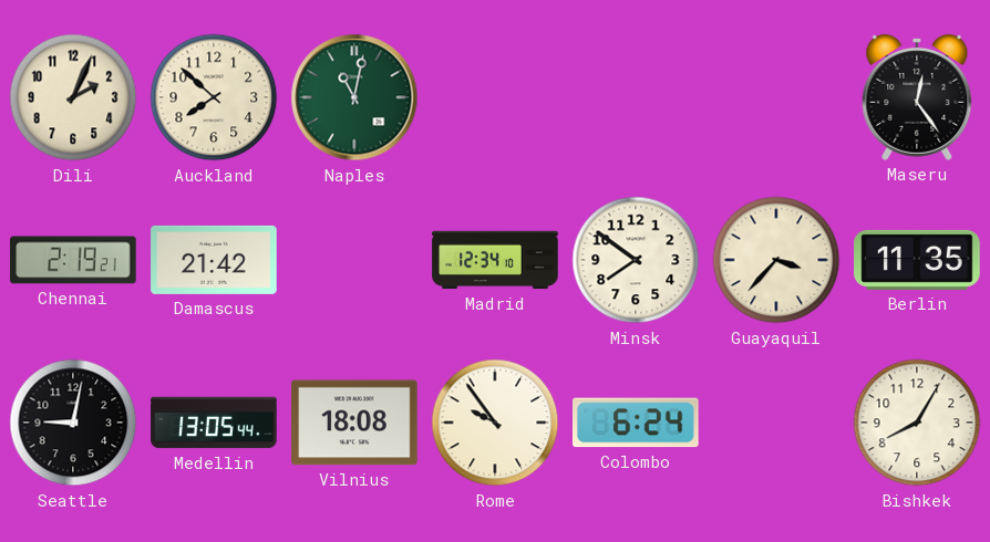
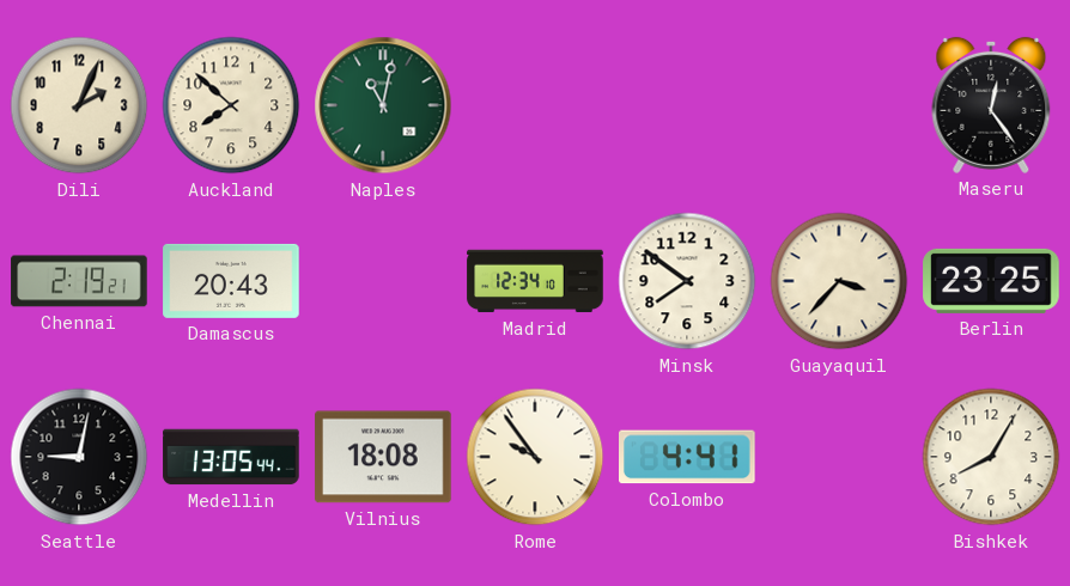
Damascus: 21:42 -> 20:43
Berlin: 11:35 -> 23:25
Colombo: 6:24 -> 4:41
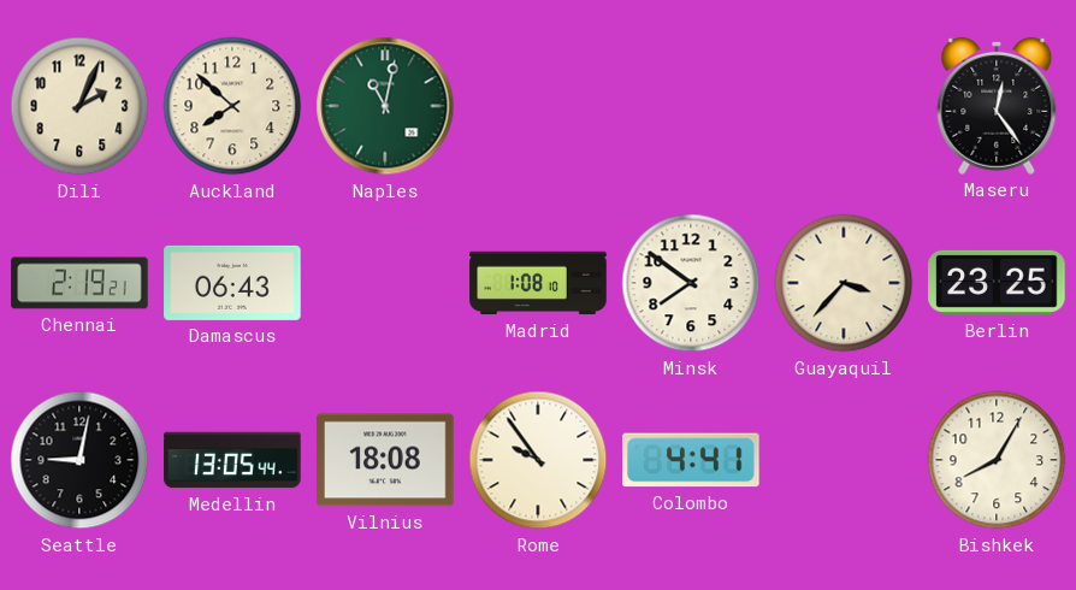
Damascus: 20:43 -> 06:43
Madrid: 12:34 -> 1:08
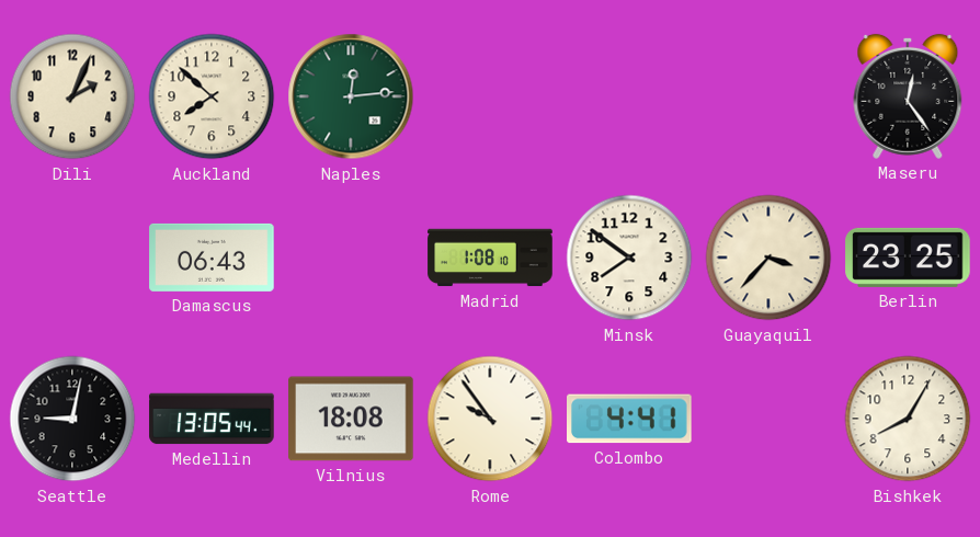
Naples: 11:02 -> 12:14
Chennai: 2:19 -> none
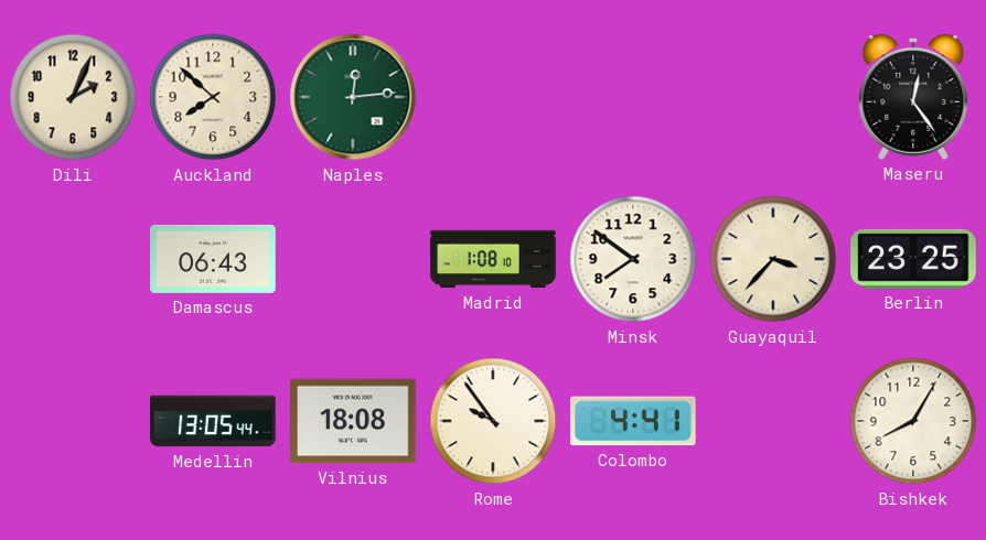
Seattle: 9:02 -> none
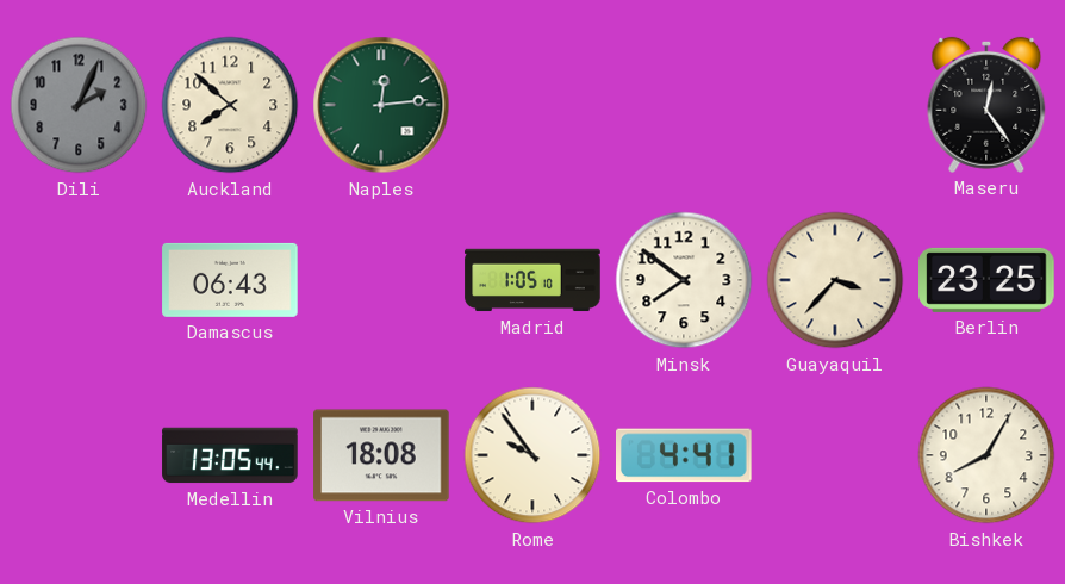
Dili dial: cream -> grey
Madrid: 1:08 -> 1:05
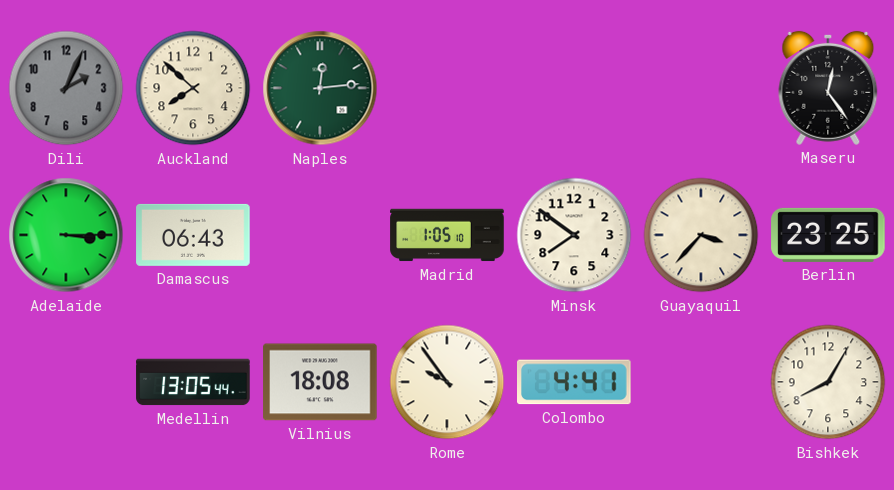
Adelaide: none -> 3:15
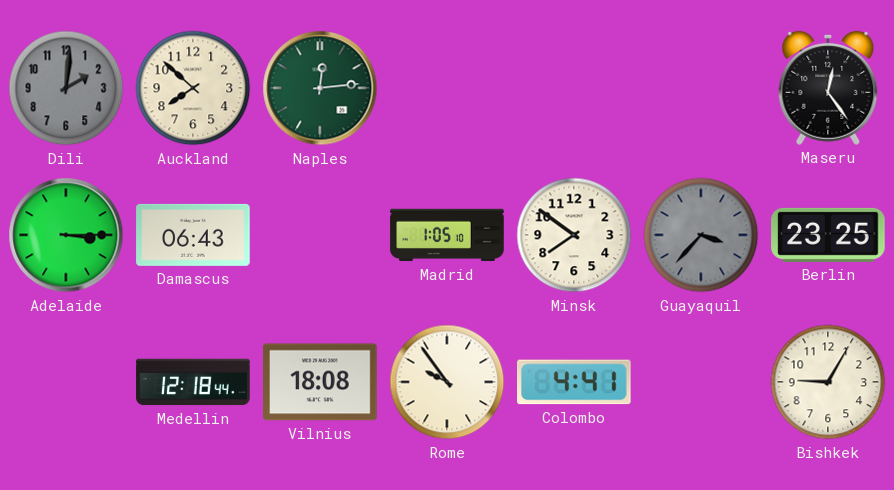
Dili: 2:04 -> 2:01
Guayaquil dial: cream -> grey
Medellin: 13:05 -> 12:18
Bishkek: 8:05 -> 9:05
